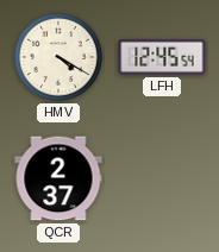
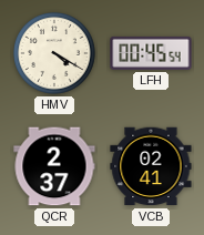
LFH: 12:45 -> 00:45
VCB: none -> 02:41
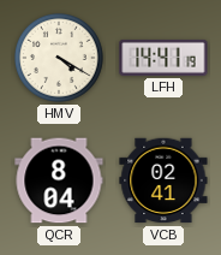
LFH: 00:45 -> 14:41
QCR: 2:37 -> 8:04
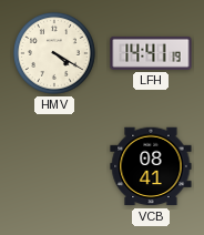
QCR: 8:04 -> none
VCB: 02:41 -> 08:41
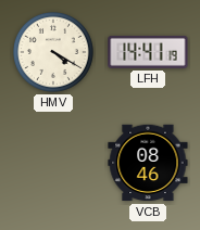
VCB: 08:41 -> 08:46
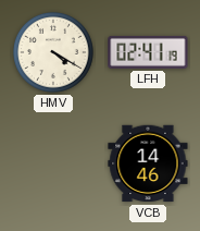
LFH: 14:41 -> 02:41
VCB: 08:46 -> 14:46
